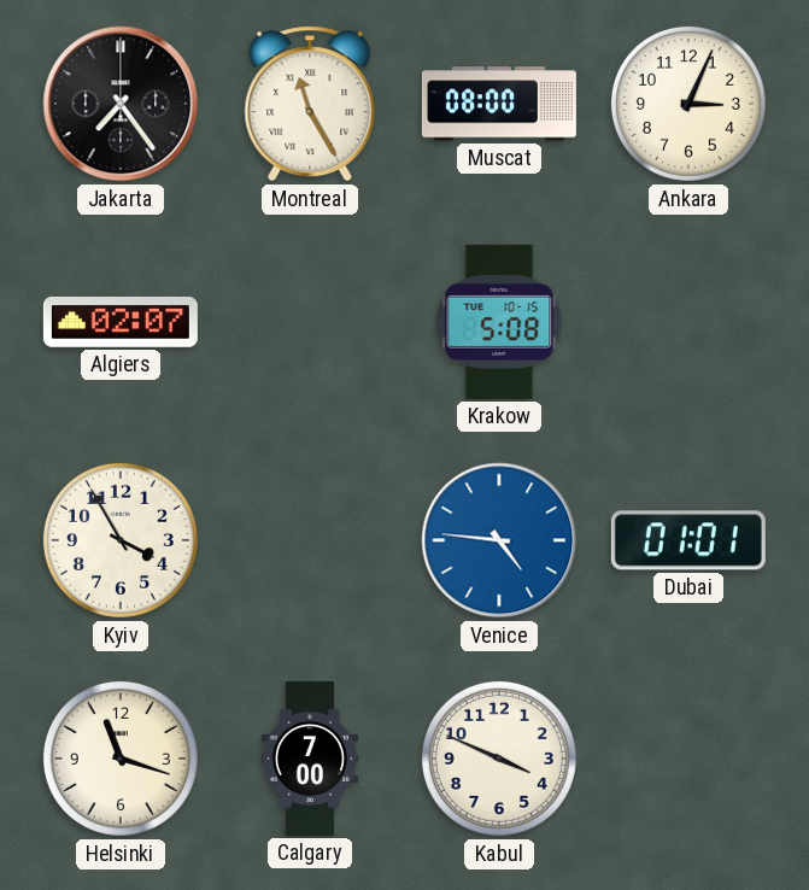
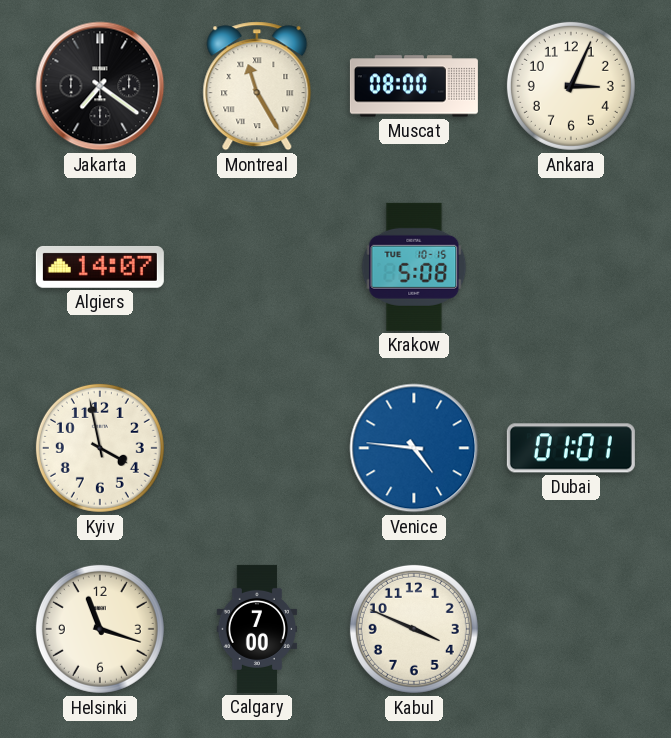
Jakarta: 7:24 -> 7:21
Algiers: 02:07 -> 14:07
Kyiv: 3:55 -> 3:58
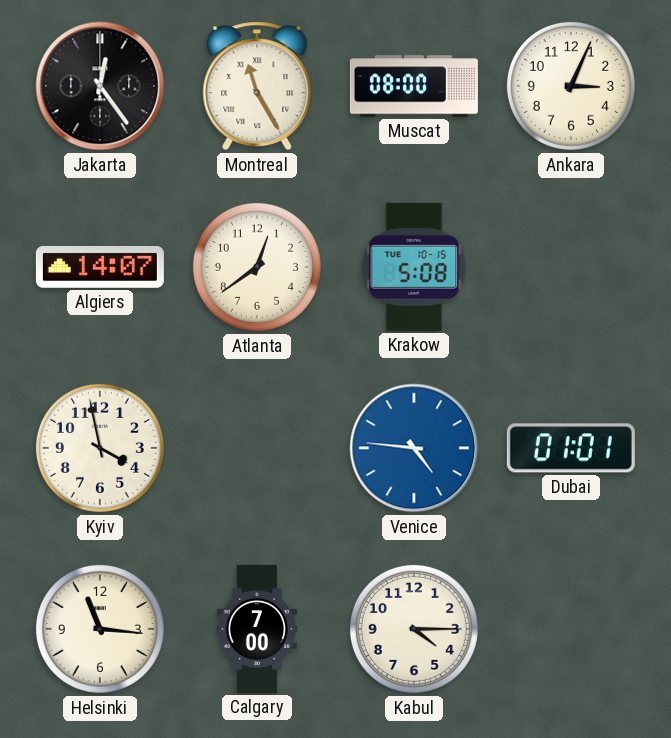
Jakarta: 7:21 -> 12:24
Atlanta: none -> 12:39
Helsinki: 11:18 -> 11:16
Kabul: 3:49 -> 4:15
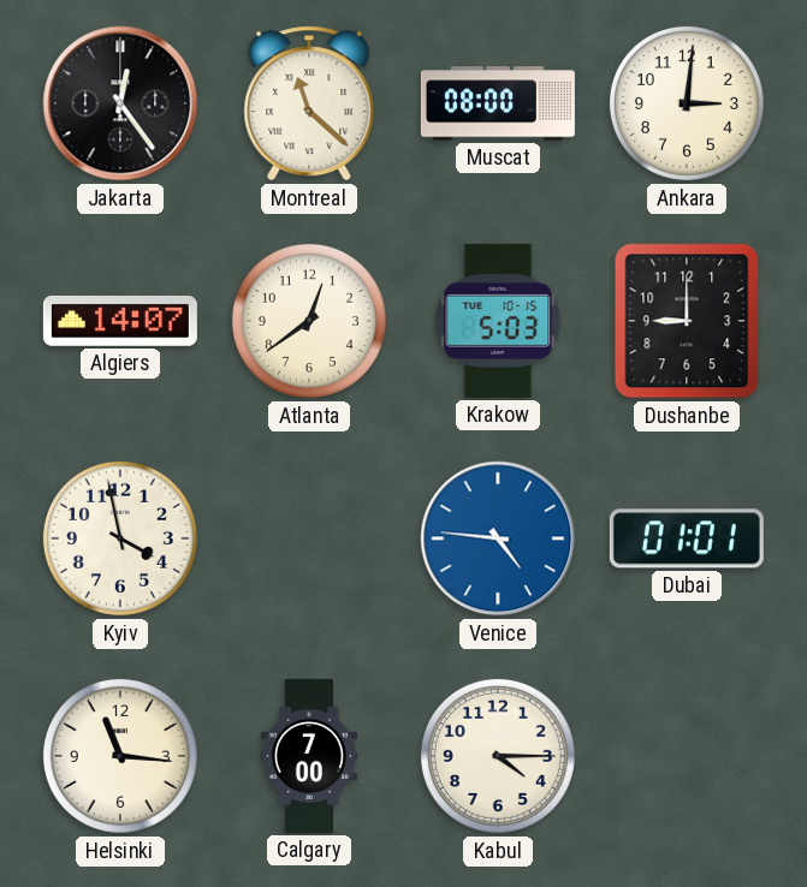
Montreal: 11:25 -> 11:22
Ankara: 3:04 -> 3:01
Krakow: 5:08 -> 5:03
Dushanbe: none -> 9:00
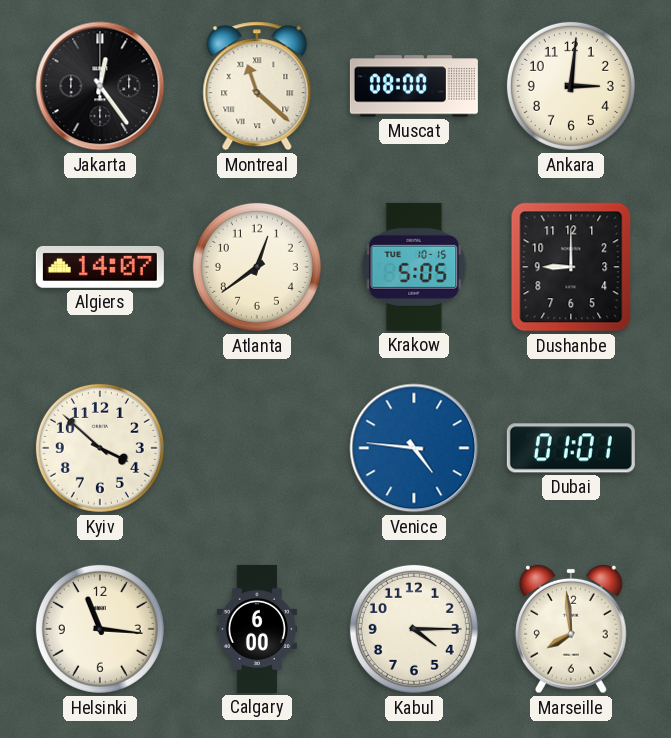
Krakow: 5:03 -> 5:05
Kyiv: 3:58 -> 3:52
Calgary: 7:00 -> 6:00
Marseille: none -> 7:59
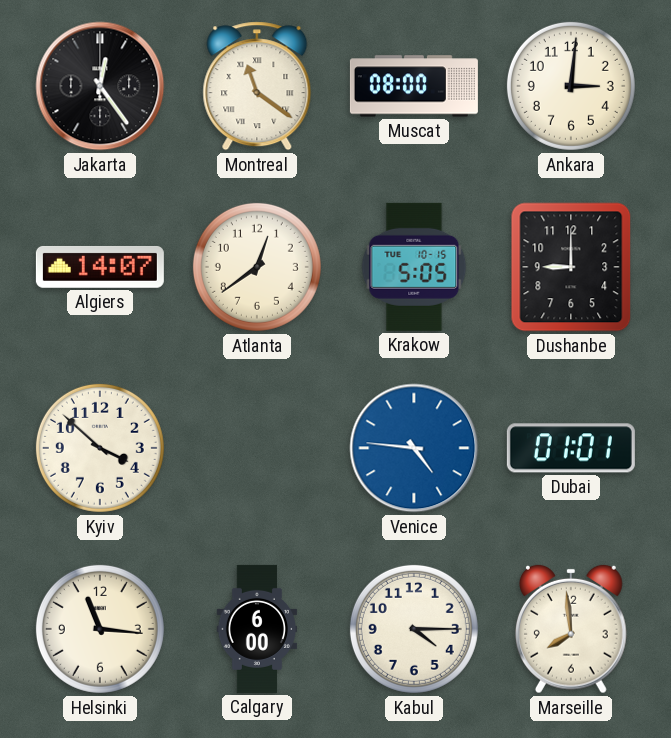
Montreal: 11:22 -> 11:21
